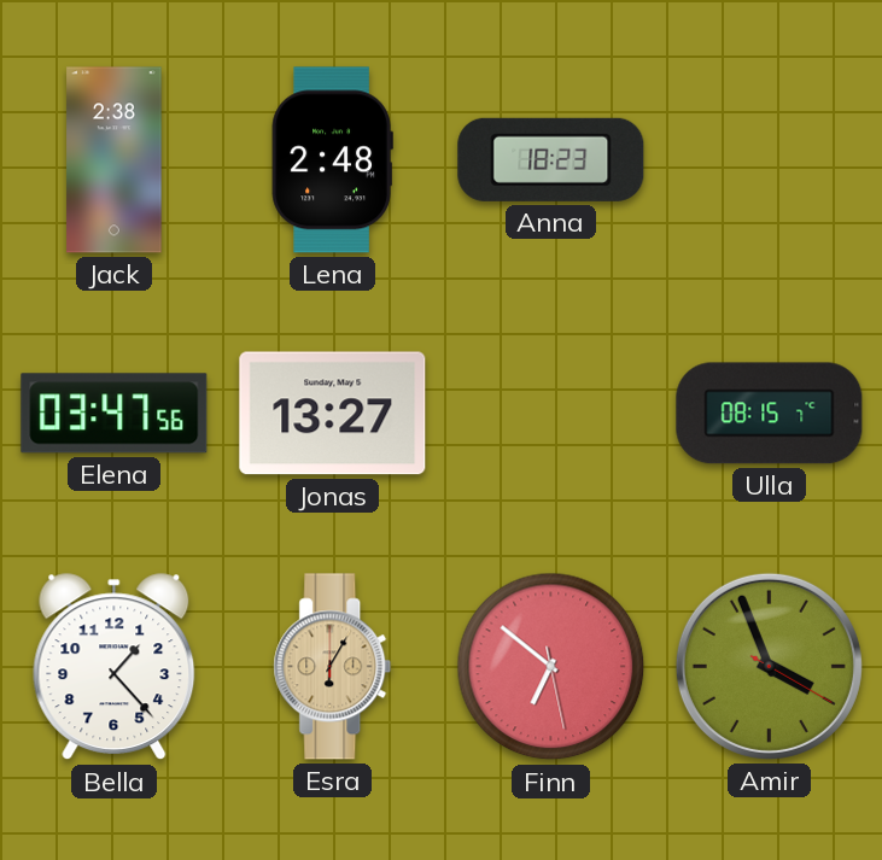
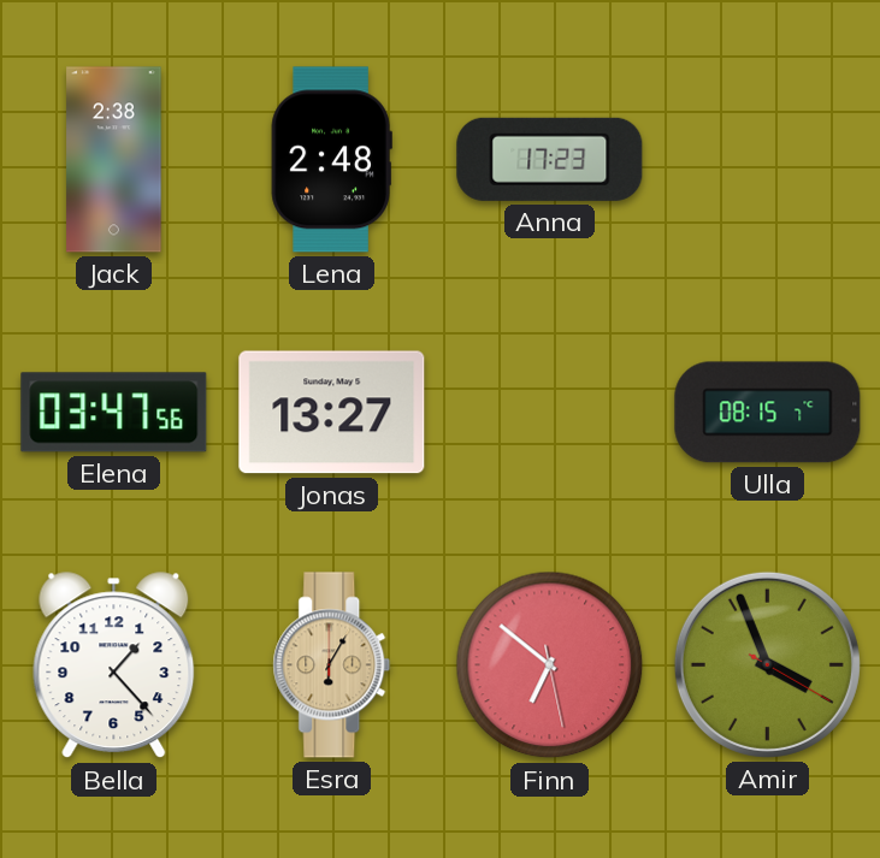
Anna: 18:23 -> 17:23
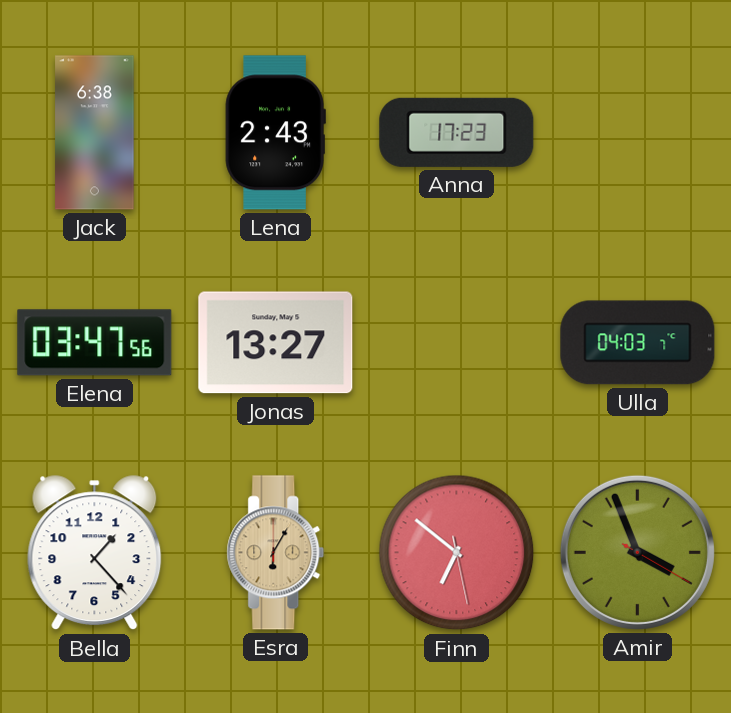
Jack: 2:38 -> 6:38
Lena: 2:48 -> 2:43
Ulla: 08:15 -> 04:03
